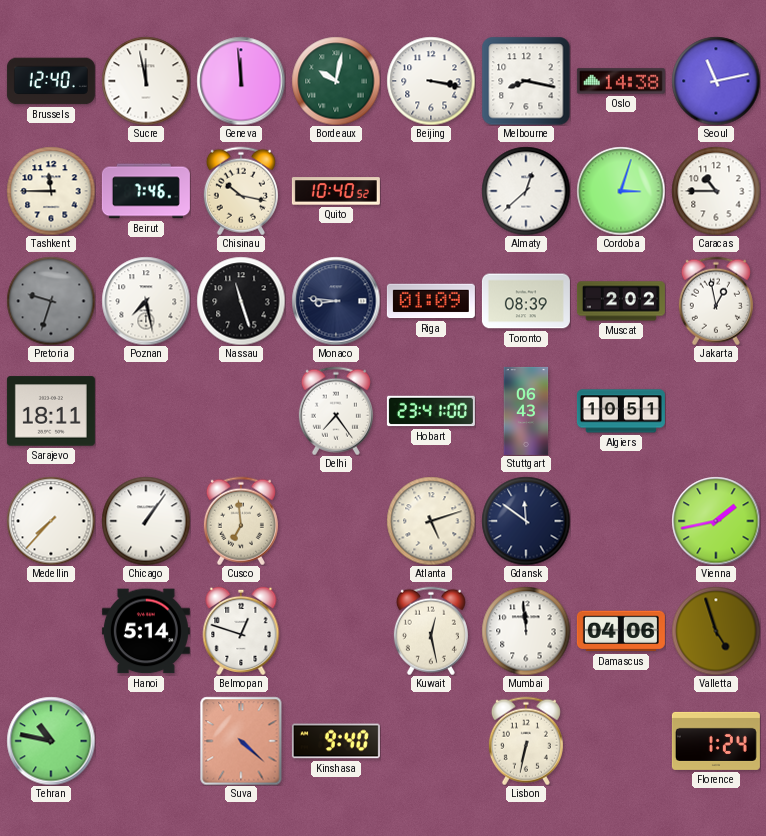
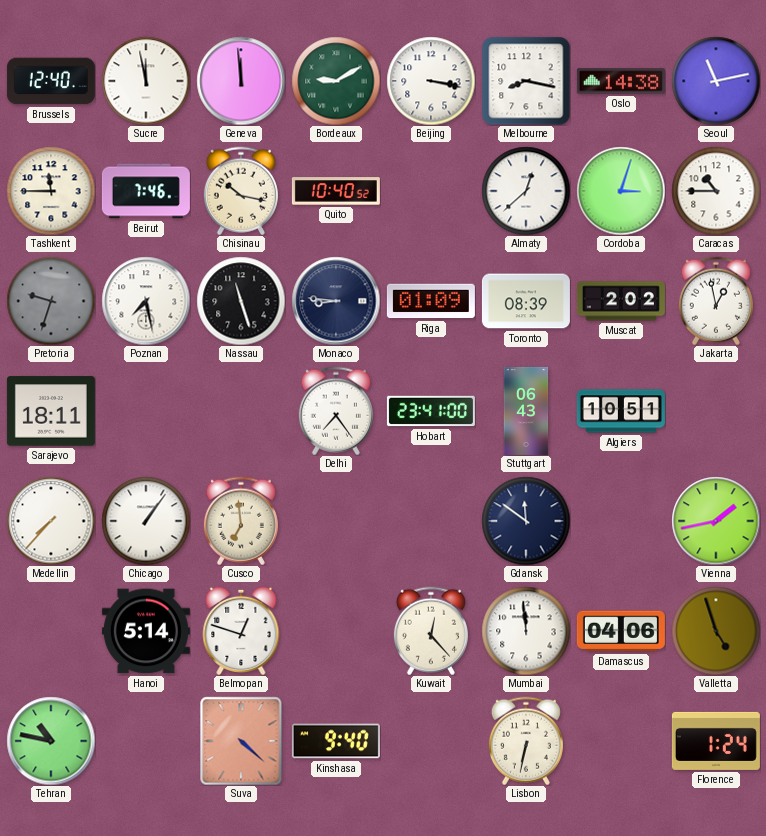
Bordeaux: 10:02 -> 9:10
Atlanta: 5:12 -> none
Kuwait: 12:28 -> 12:23
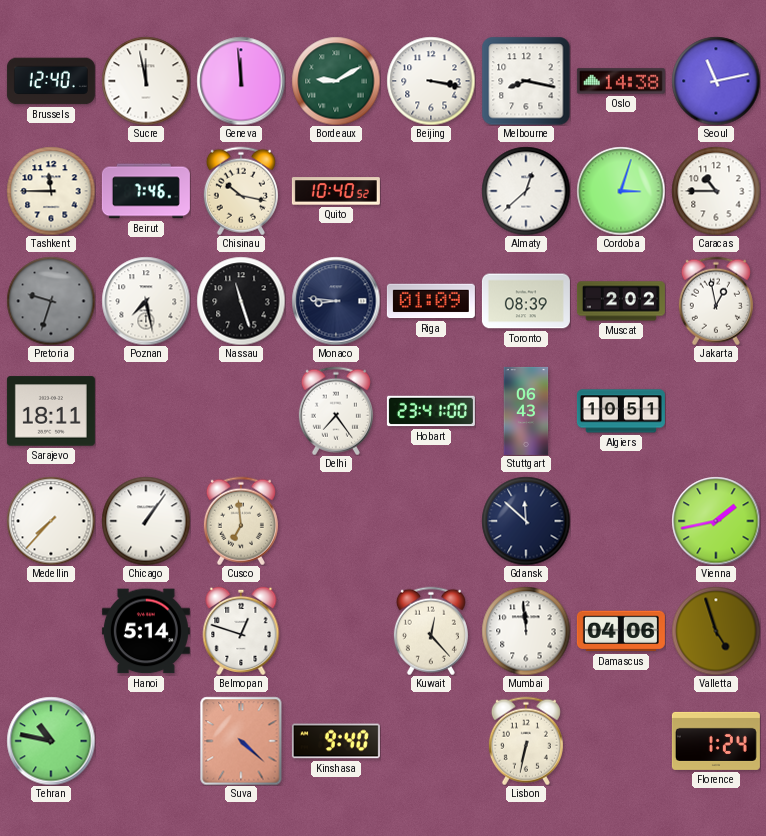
Gdansk: 11:51 -> 11:52
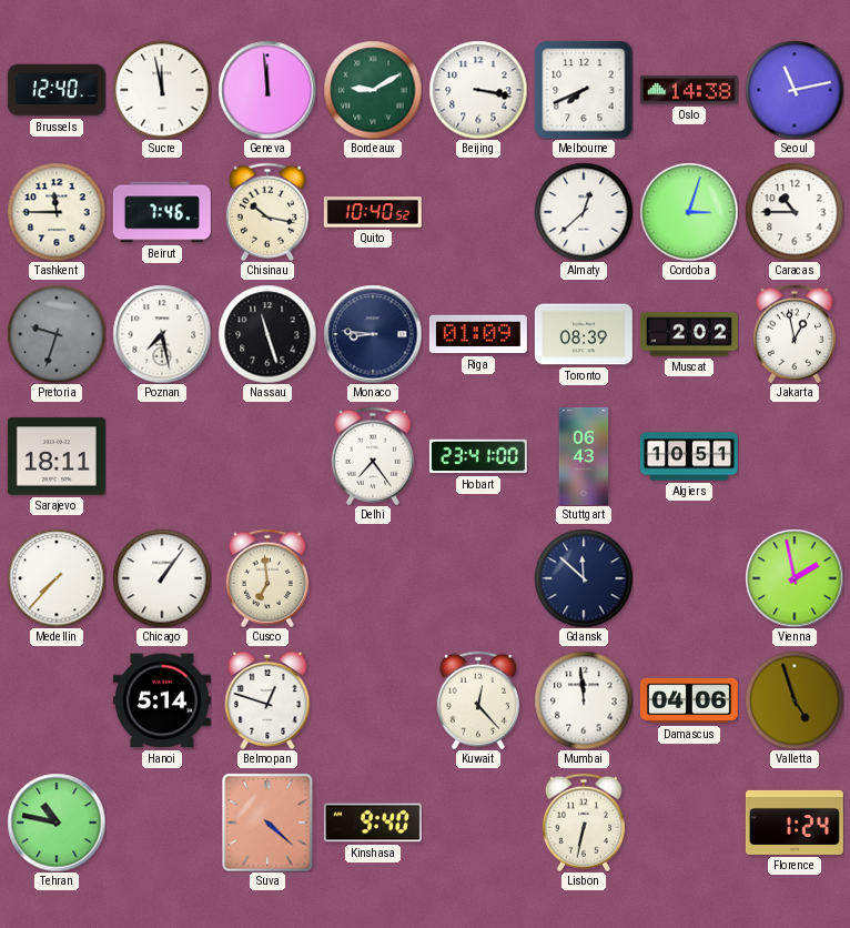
Melbourne: 8:17 -> 7:41
Vienna: 1:43 -> 1:58
